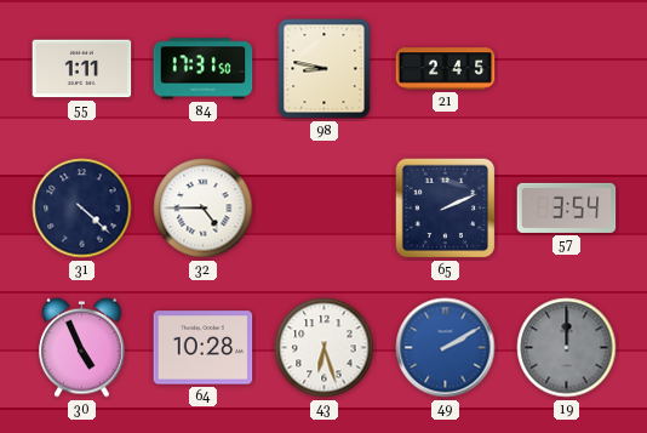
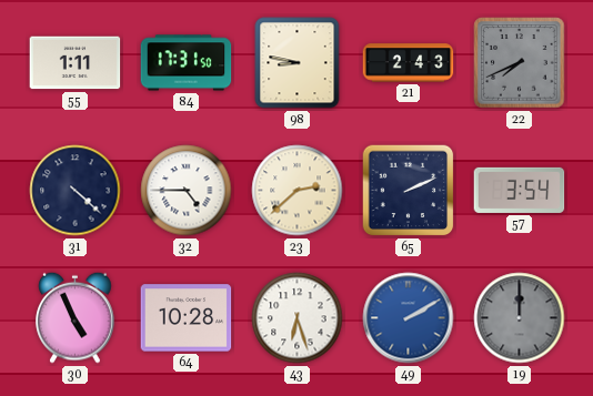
21: 2:45 -> 2:43
22: none -> 7:41
23: none -> 2:38
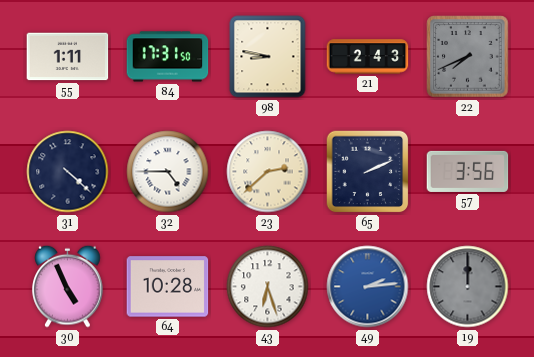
57: 3:54 -> 3:56
49: 2:10 -> 2:14
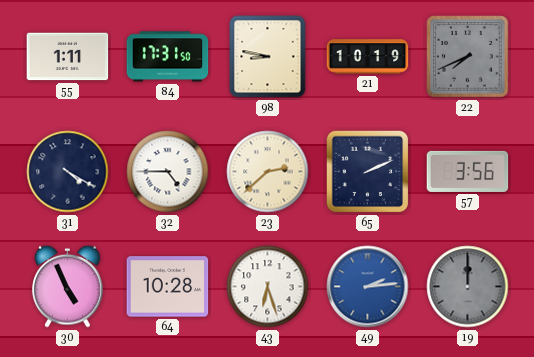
21: 2:43 -> 10:19
31: 4:22 -> 4:20
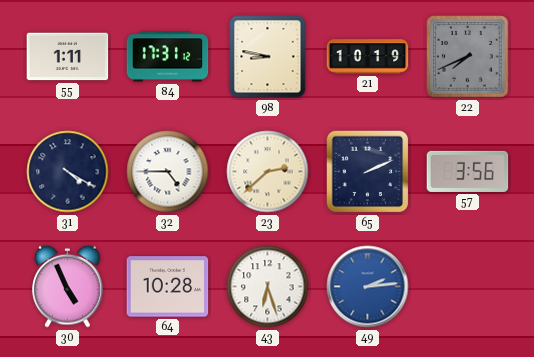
84: 17:31:50 -> 17:31:12
19: 12:00 -> none
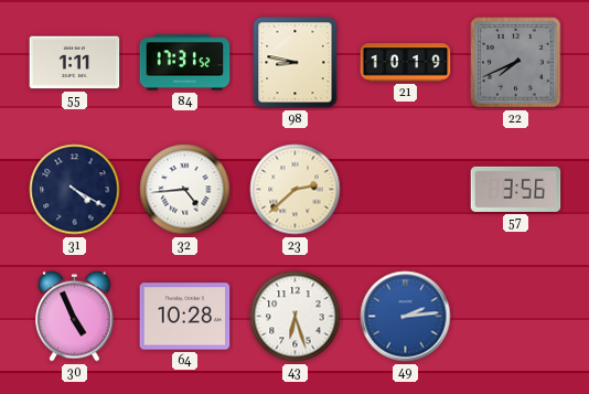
84: 17:31:12 -> 17:31:52
32: 4:45 -> 4:44
65: 2:11 -> none
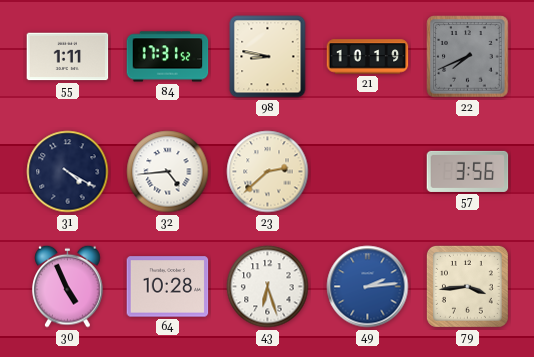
79: none -> 3:44
